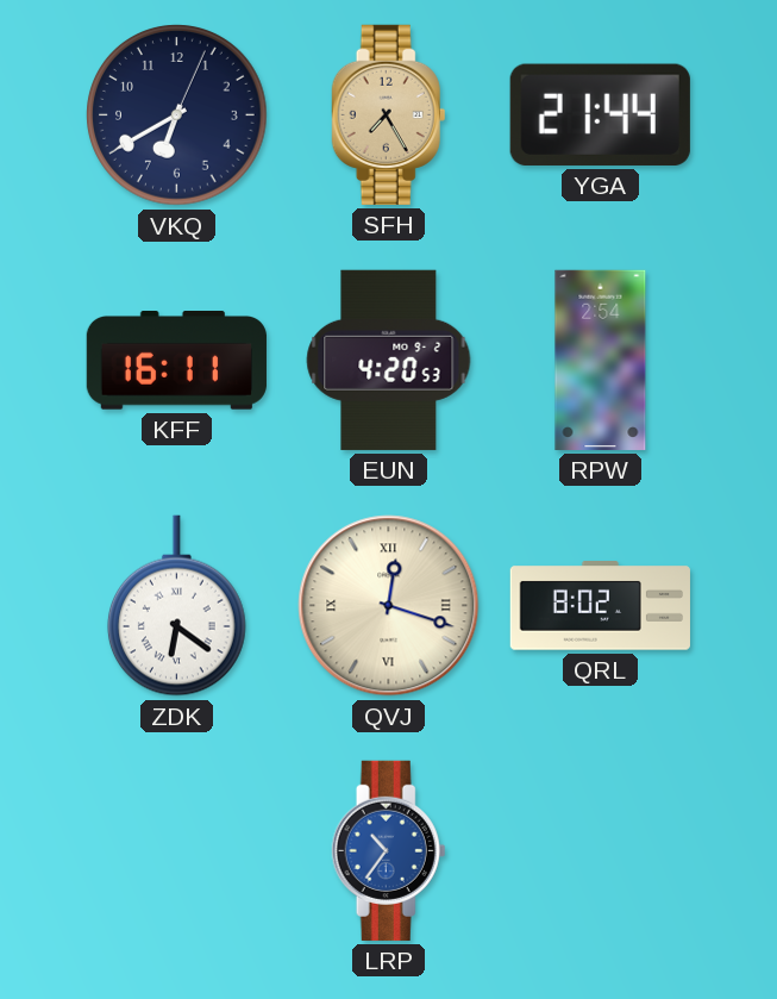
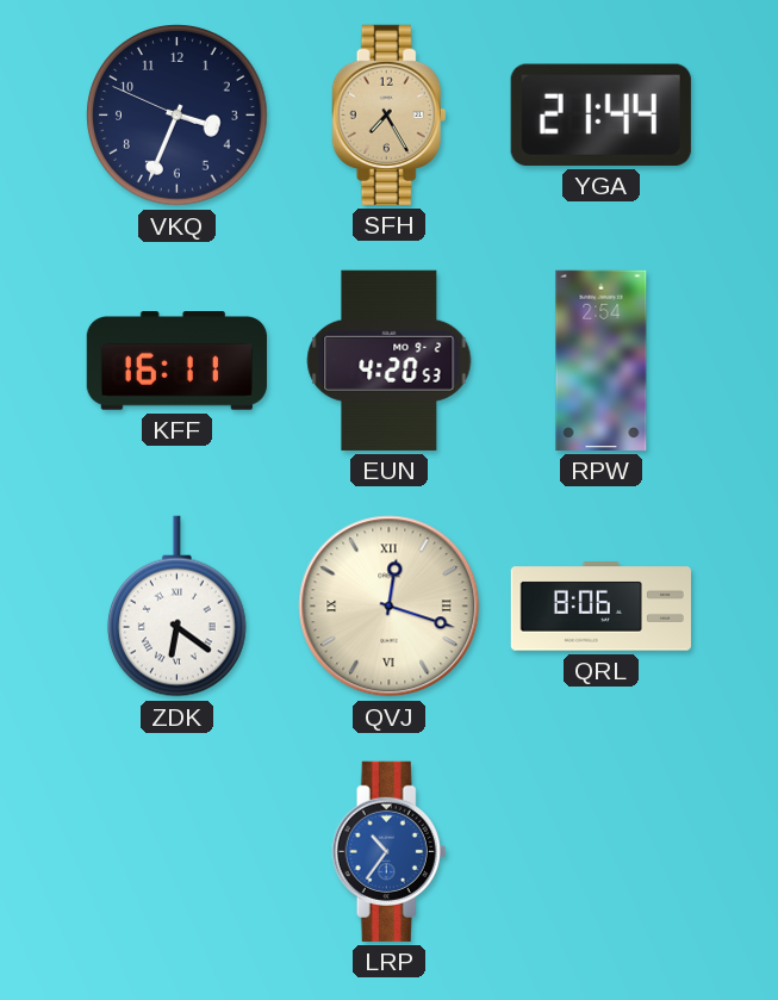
VKQ: 6:40 -> 3:33
QRL: 8:02 -> 8:06
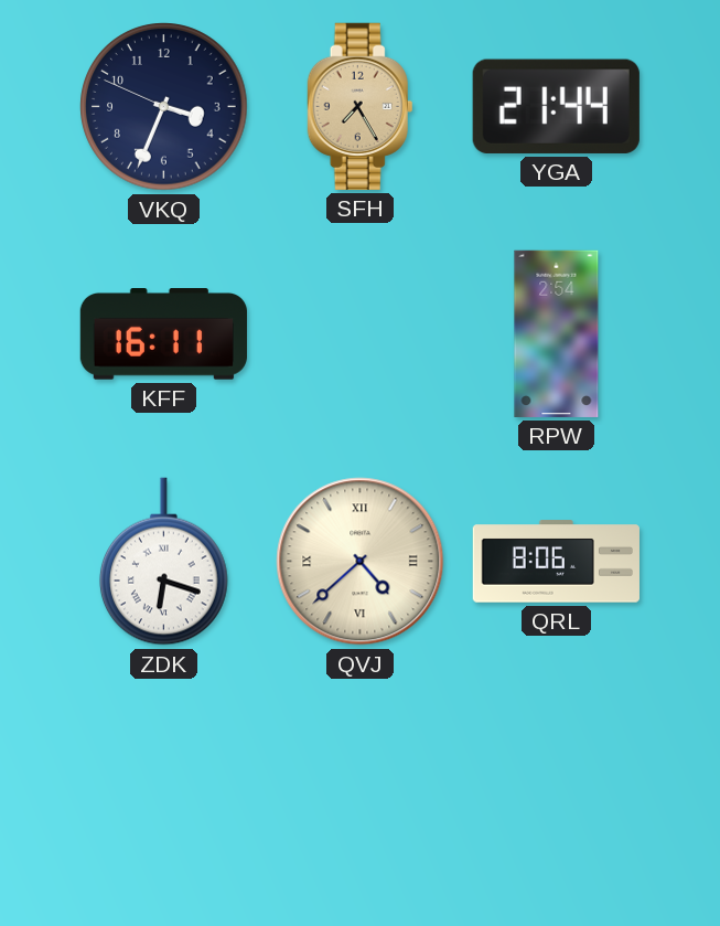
EUN: 4:20 -> none
ZDK: 6:21 -> 6:18
QVJ: 12:18 -> 4:38
LRP: 10:36 -> none
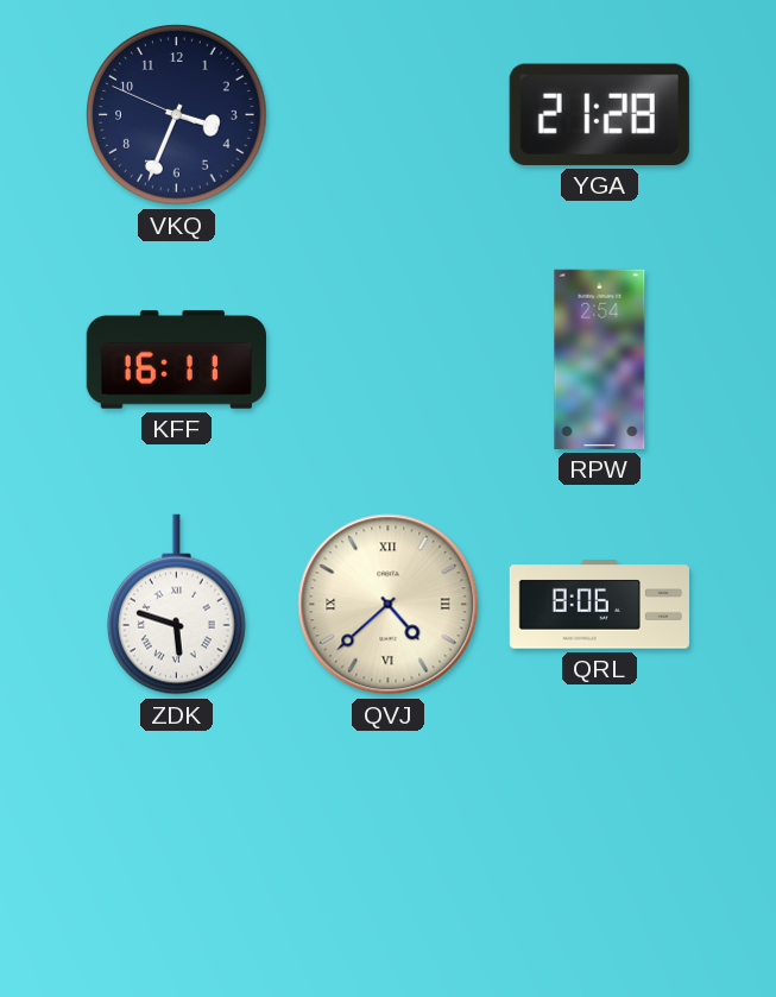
SFH: 7:25 -> none
YGA: 21:44 -> 21:28
ZDK: 6:18 -> 5:48
